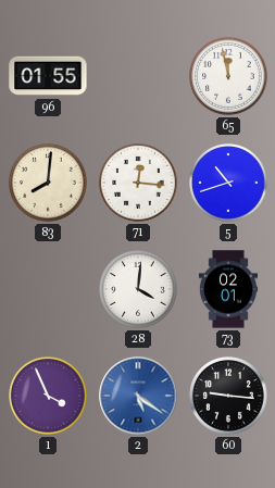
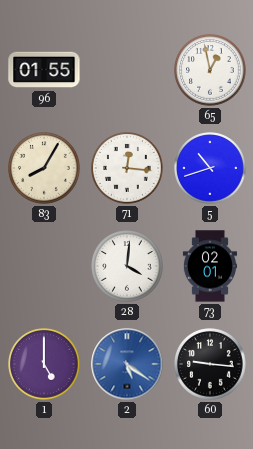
65: 11:58 -> 12:58
83: 8:01 -> 8:05
1: 3:56 -> 5:00
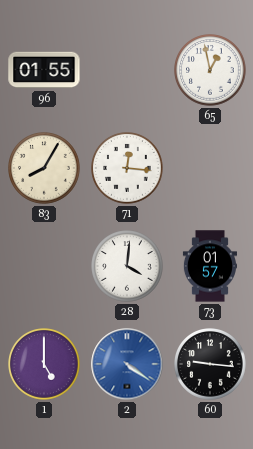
5: 10:42 -> none
73: 02:01 -> 01:57
2: 5:21 -> 4:21
